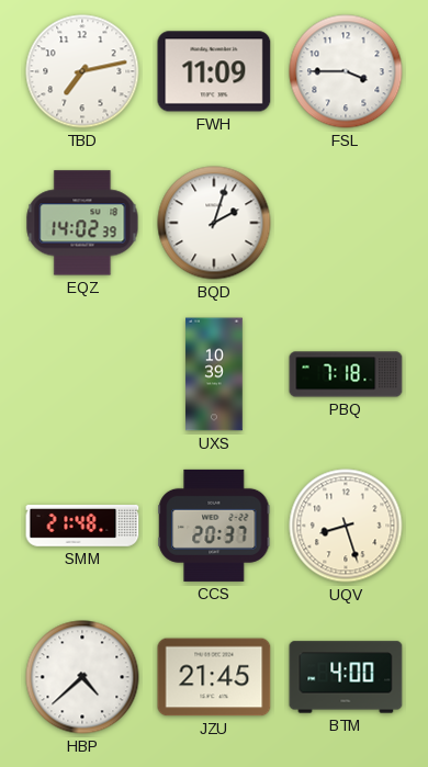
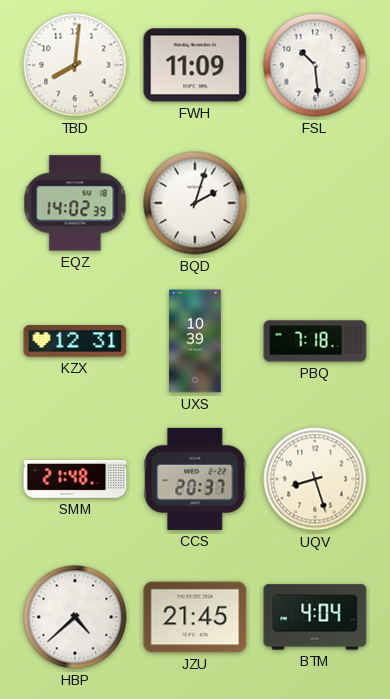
TBD: 7:13 -> 8:01
FSL: 3:45 -> 10:29
KZX: none -> 12:31
BTM: 4:00 -> 4:04
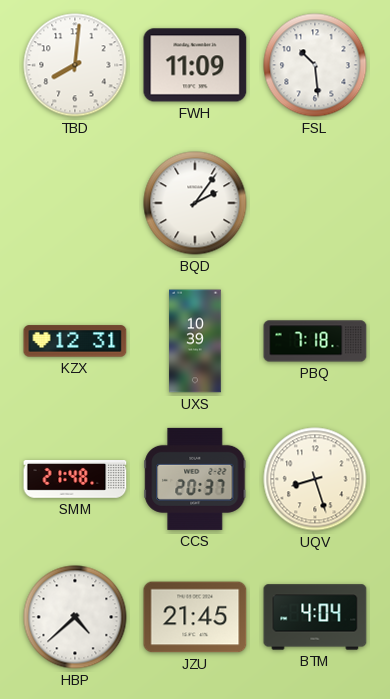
EQZ: 14:02 -> none
BQD: 2:03 -> 2:06
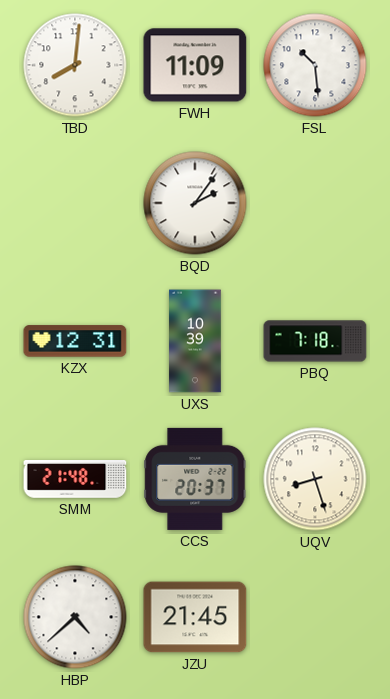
BTM: 4:04 -> none
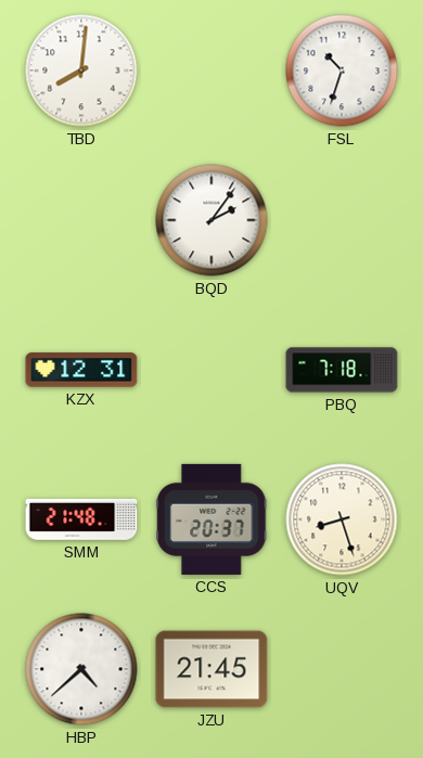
FWH: 11:09 -> none
FSL: 10:29 -> 10:33
UXS: 10:39 -> none
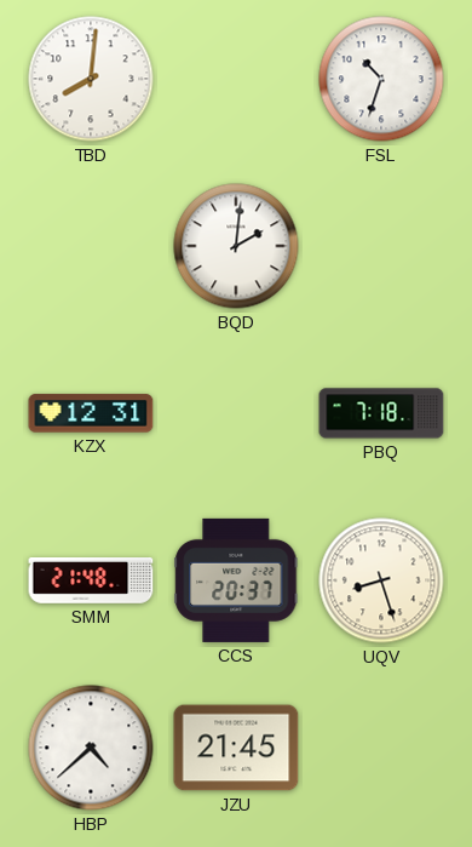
BQD: 2:06 -> 2:01
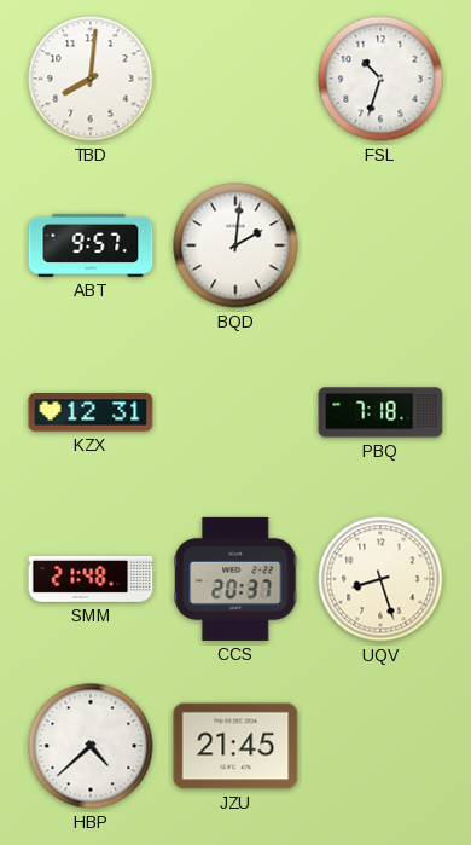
ABT: none -> 9:57
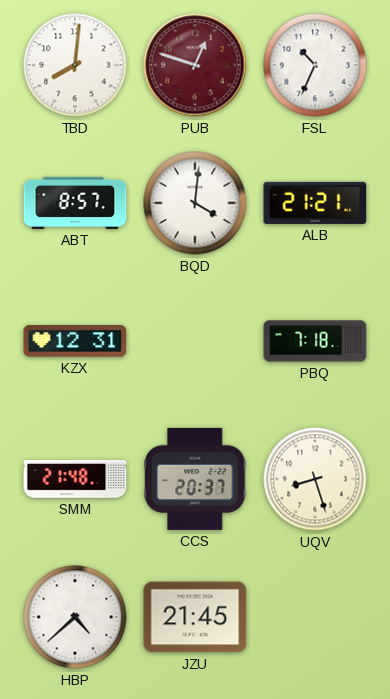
PUB: none -> 12:48
FSL: 10:33 -> 10:34
ABT: 9:57 -> 8:57
BQD: 2:01 -> 4:01
ALB: none -> 21:21
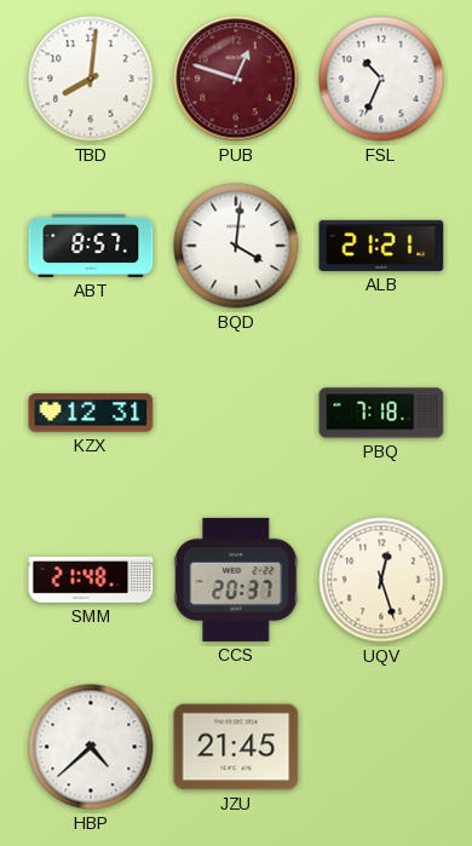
UQV: 8:27 -> 12:27
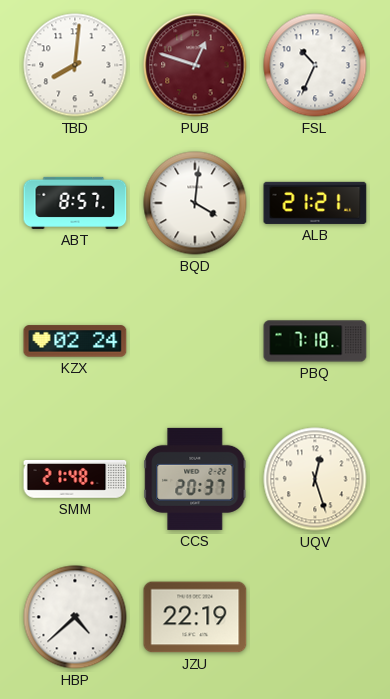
KZX: 12:31 -> 02:24
JZU: 21:45 -> 22:19
